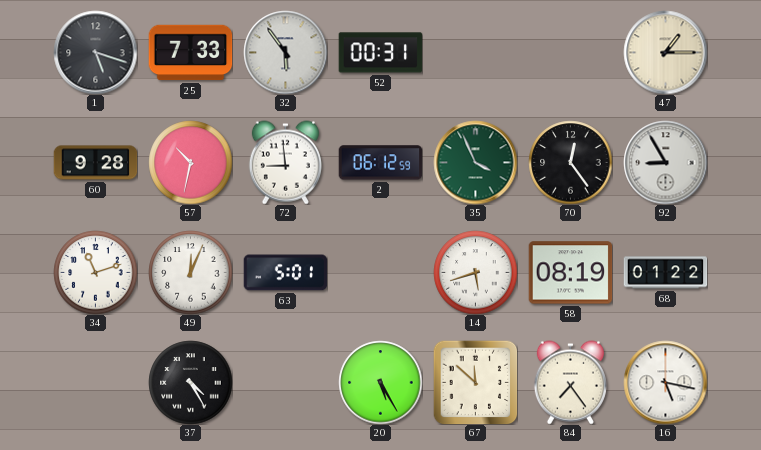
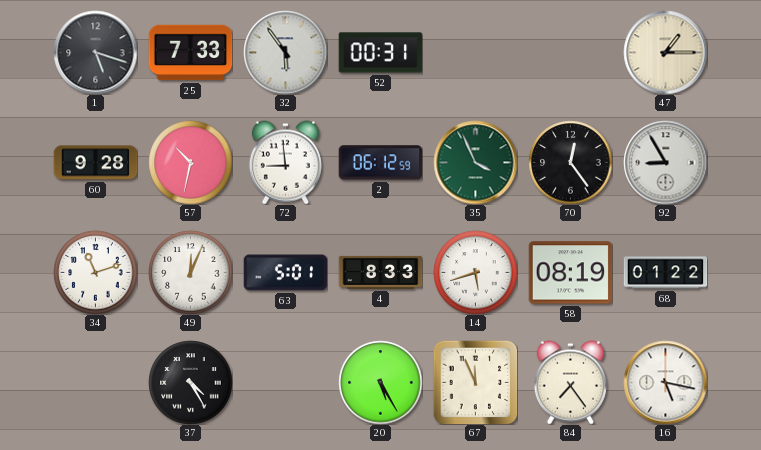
4: none -> 8:33
67: 11:52 -> 11:56
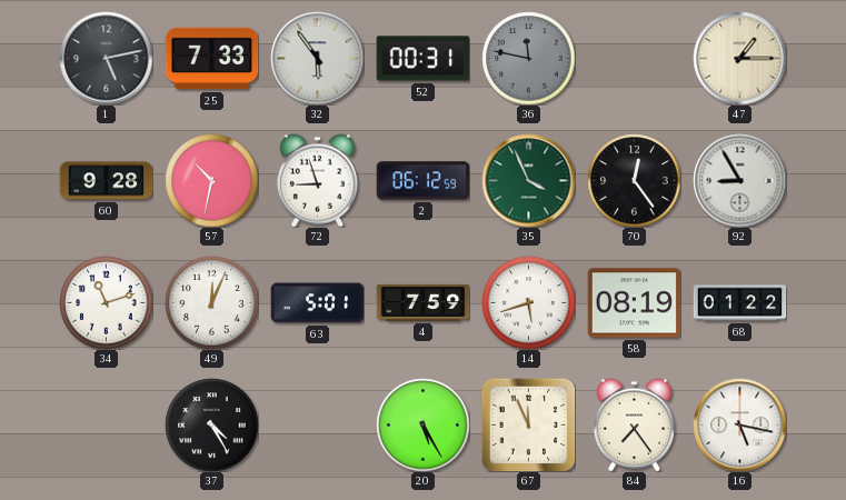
1: 5:18 -> 5:13
36: none -> 11:47
72: 8:59 -> 8:57
4: 8:33 -> 7:59
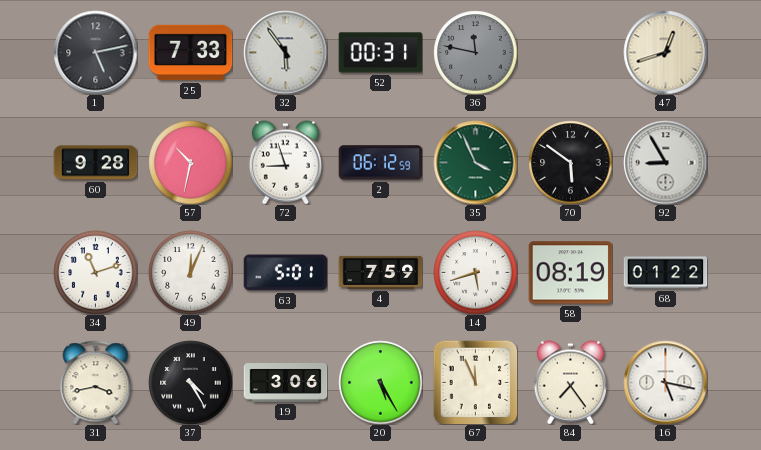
47: 1:15 -> 12:42
70: 12:24 -> 5:51
31: none -> 3:43
19: none -> 3:06
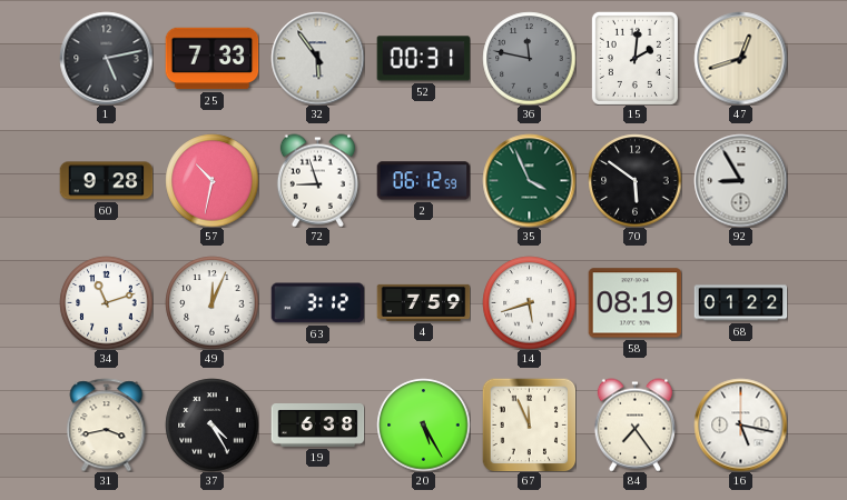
15: none -> 2:01
63: 5:01 -> 3:12
19: 3:06 -> 6:38
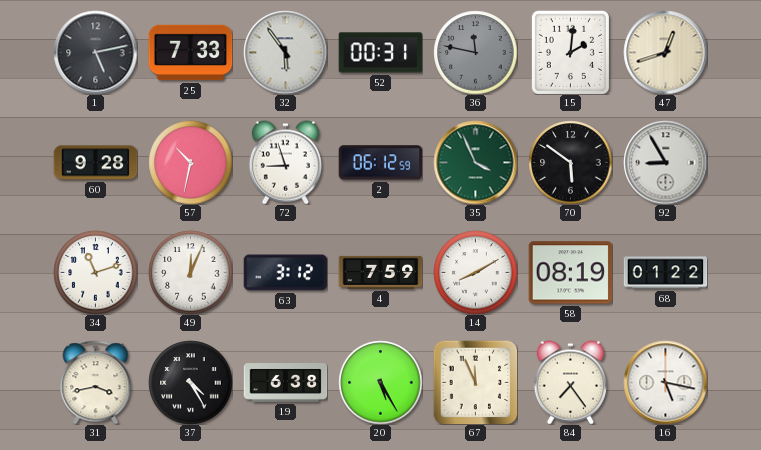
14: 5:42 -> 8:10
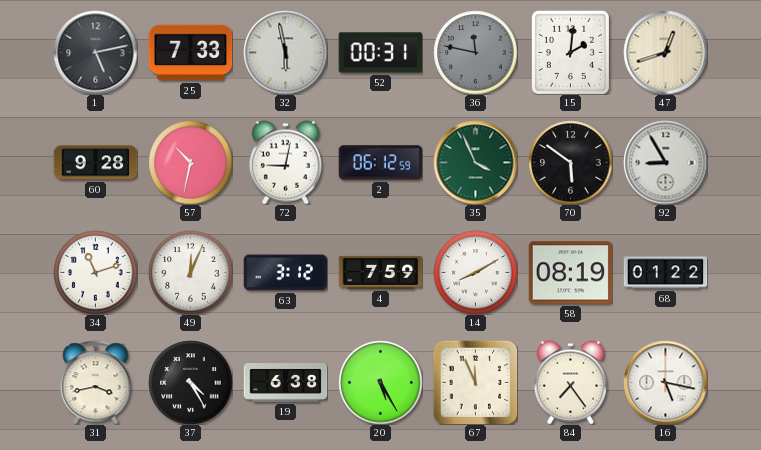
32: 5:54 -> 5:58
72: 8:57 -> 9:02
